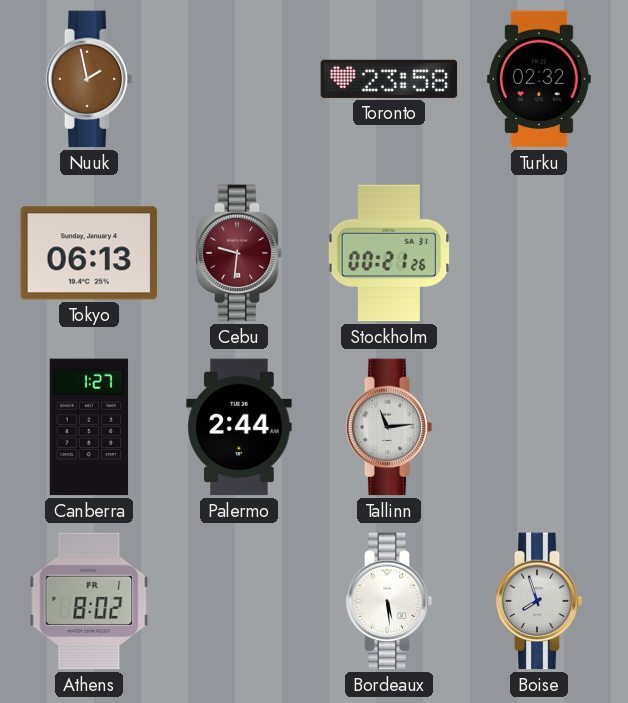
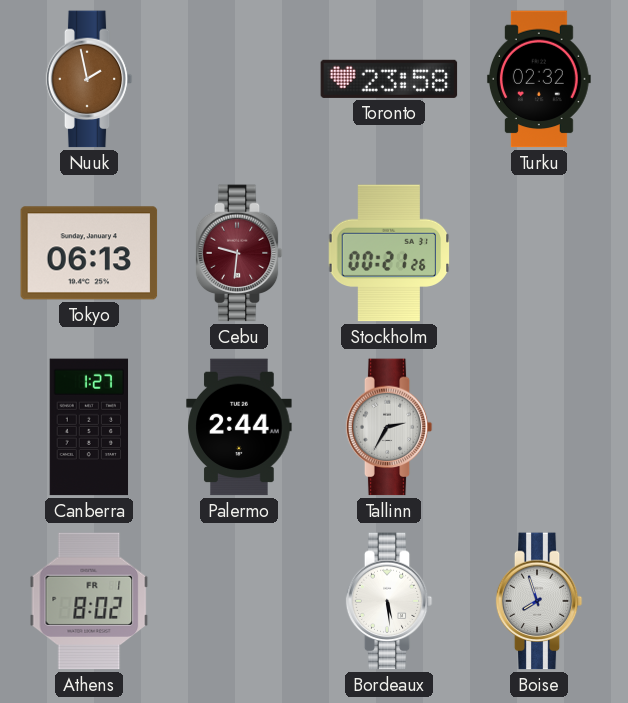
Tallinn: 11:14 -> 2:35
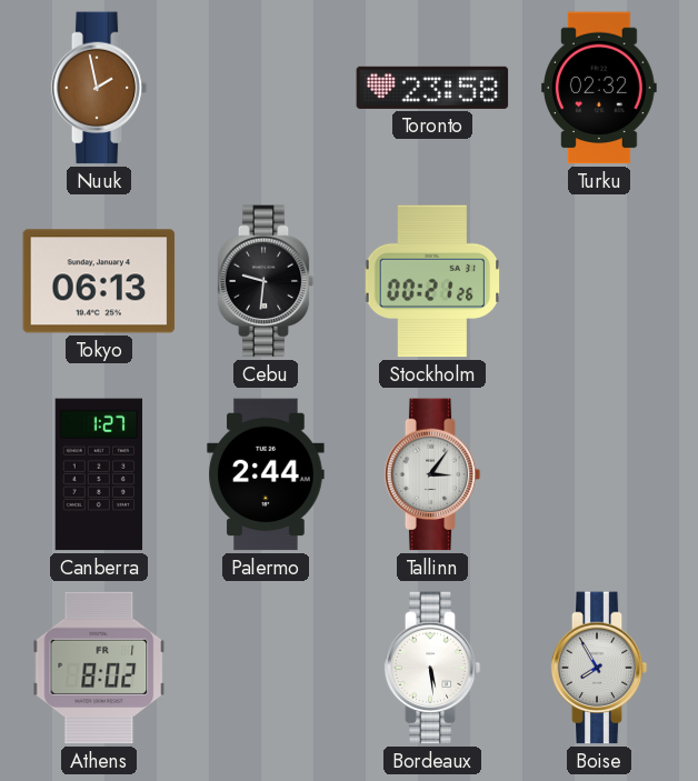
Cebu dial: burgundy -> black
Tallinn: 2:35 -> 3:06
Boise: 7:57 -> 7:55
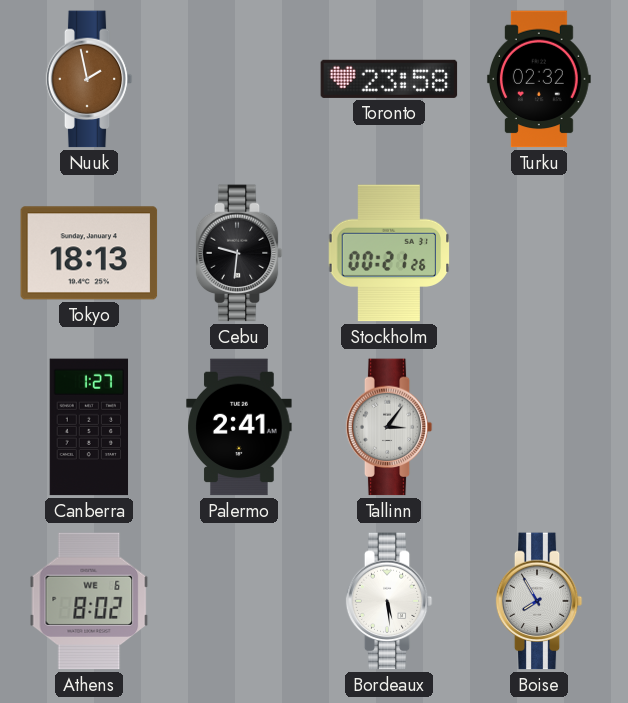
Tokyo: 06:13 -> 18:13
Palermo: 2:44 -> 2:41
Athens date: FR 1 -> WE 6
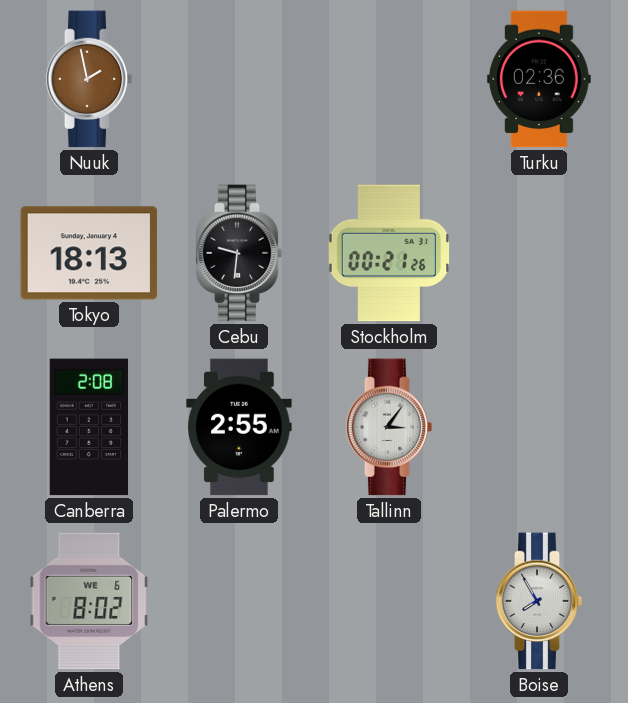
Toronto: 23:58 -> none
Turku: 02:32 -> 02:36
Canberra: 1:27 -> 2:08
Palermo: 2:41 -> 2:55
Bordeaux: 5:29 -> none
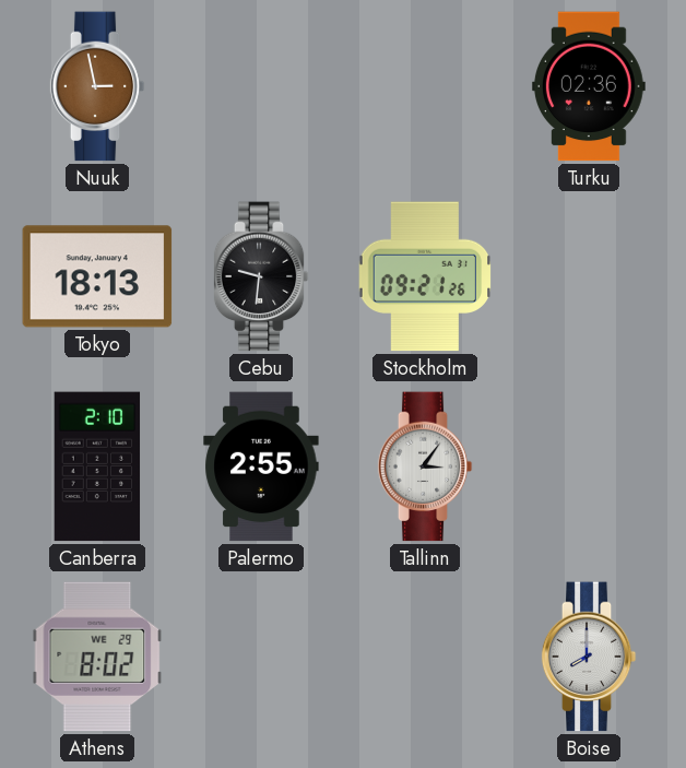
Nuuk: 1:58 -> 2:58
Stockholm: 00:21 -> 09:21
Canberra: 2:08 -> 2:10
Athens date: WE 6 -> WE 29
Boise: 7:55 -> 8:00
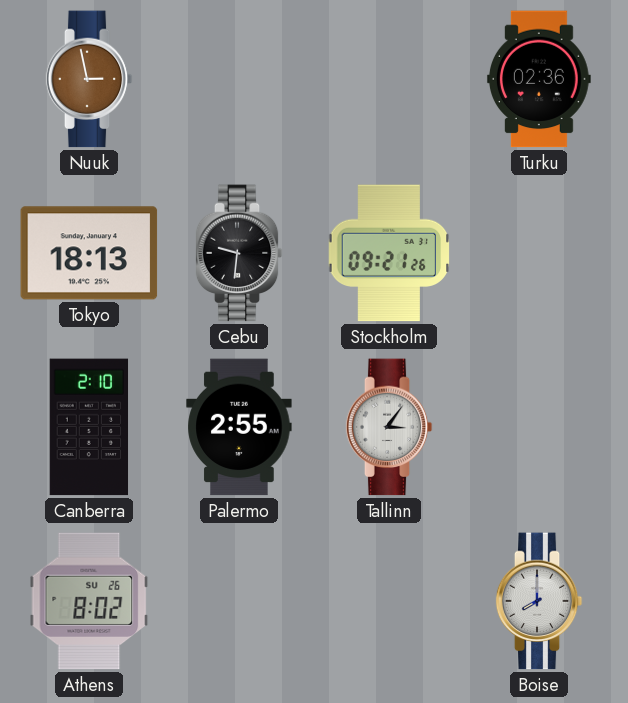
Athens date: WE 29 -> SU 26
